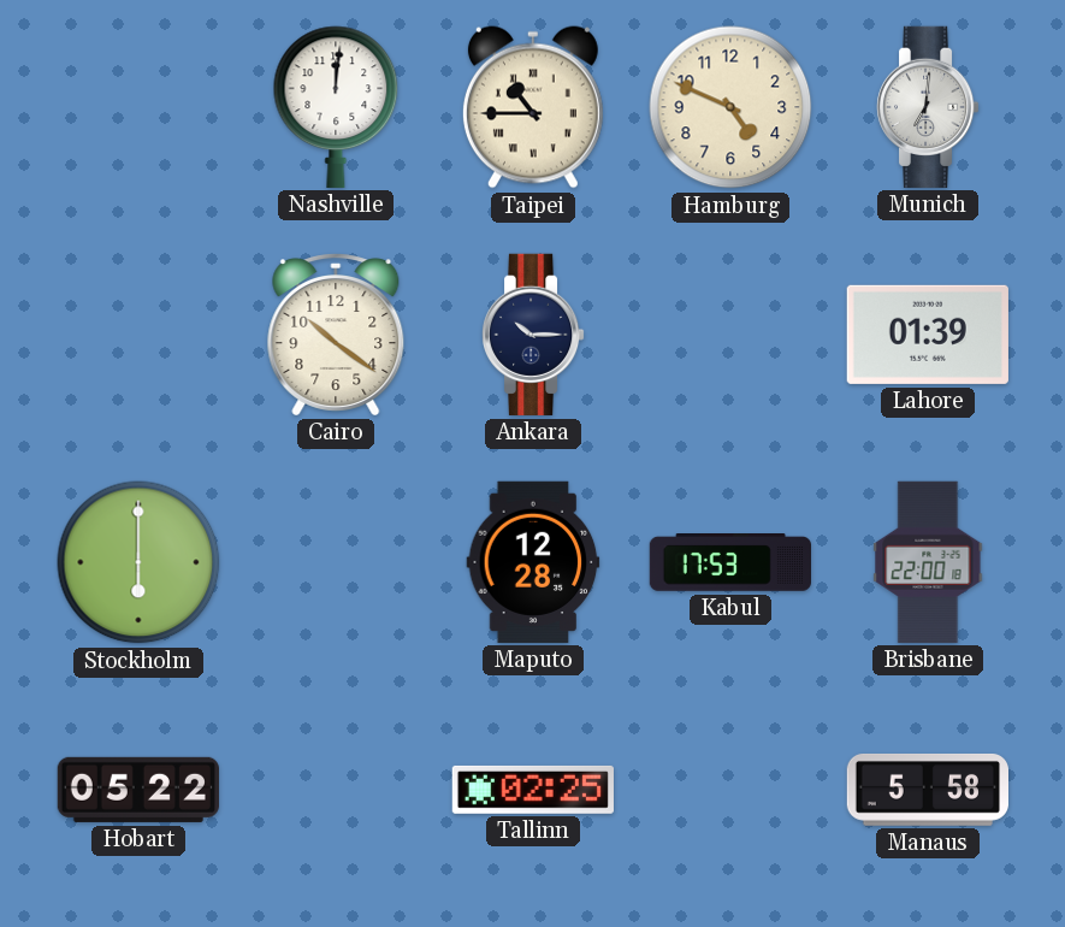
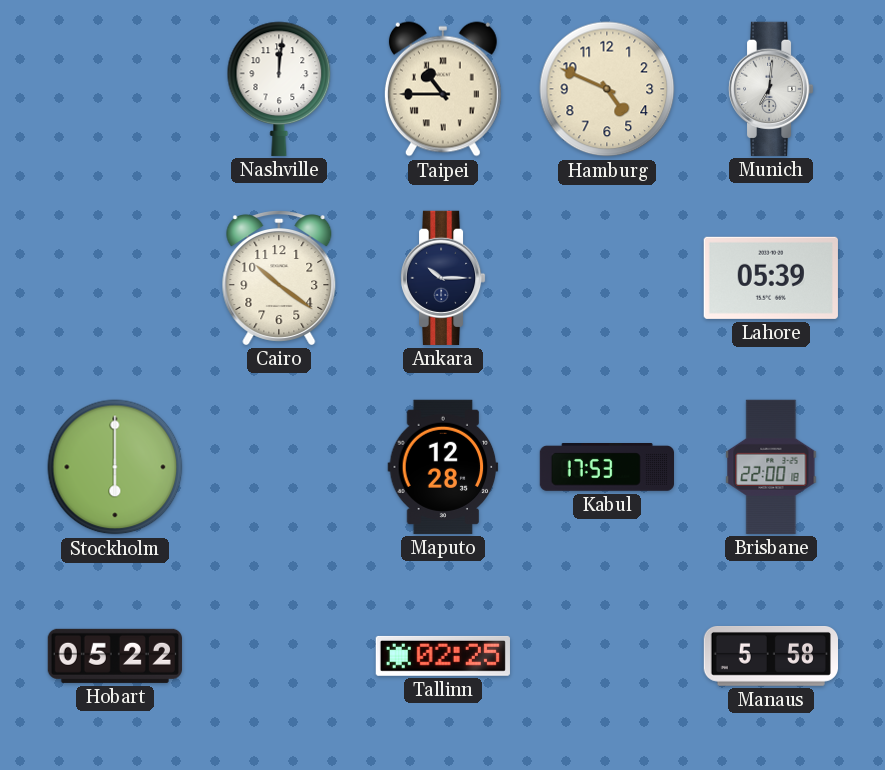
Lahore: 01:39 -> 05:39
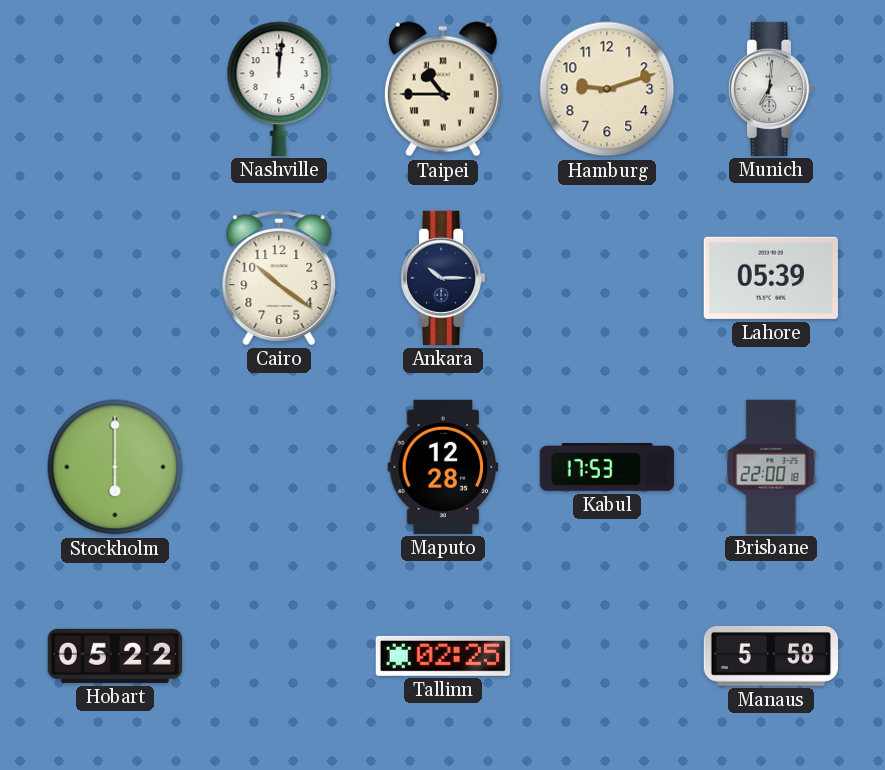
Hamburg: 4:49 -> 9:12
